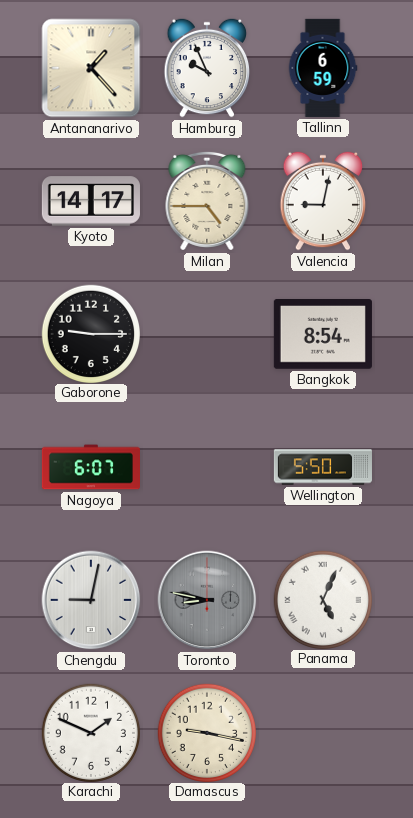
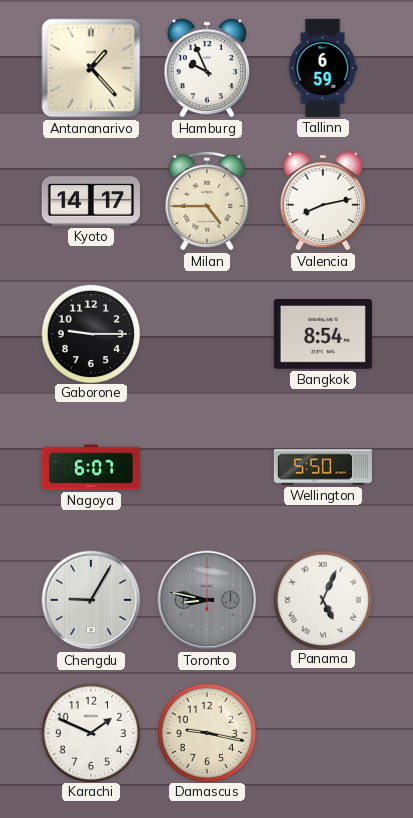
Valencia: 9:02 -> 8:13
Chengdu: 9:02 -> 9:05
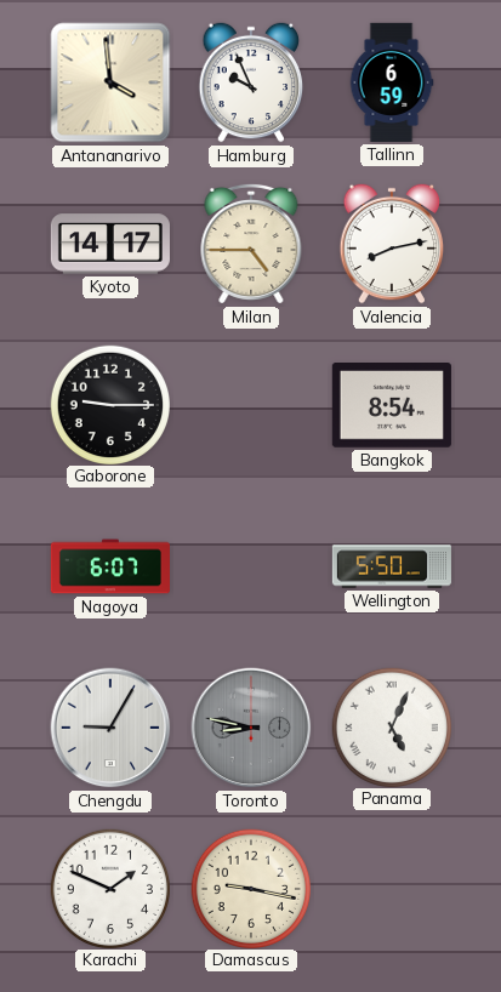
Antananarivo: 1:23 -> 3:59
